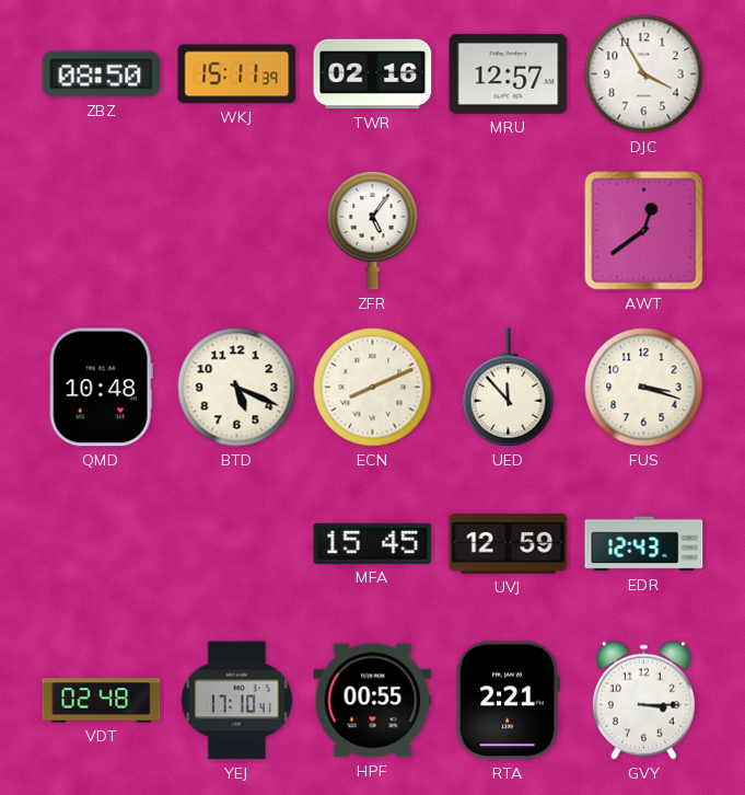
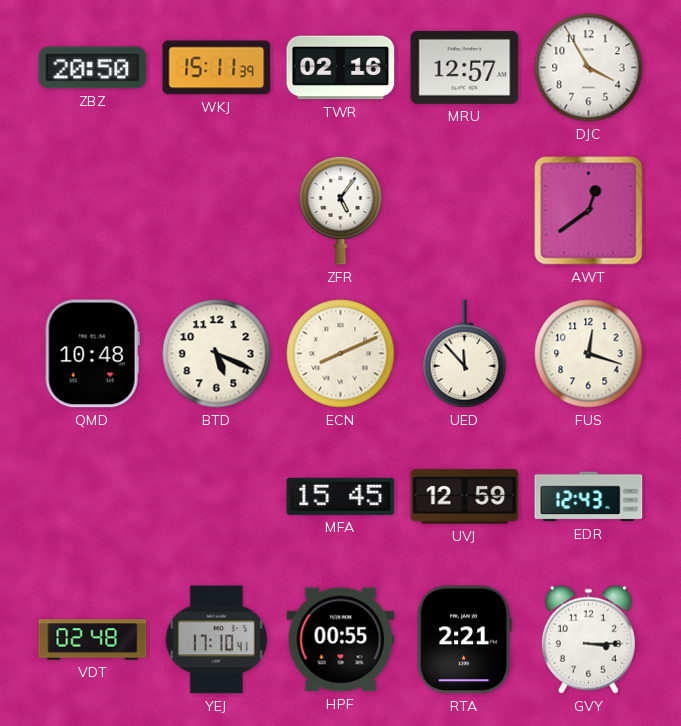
ZBZ: 08:50 -> 20:50
FUS: 3:18 -> 12:18
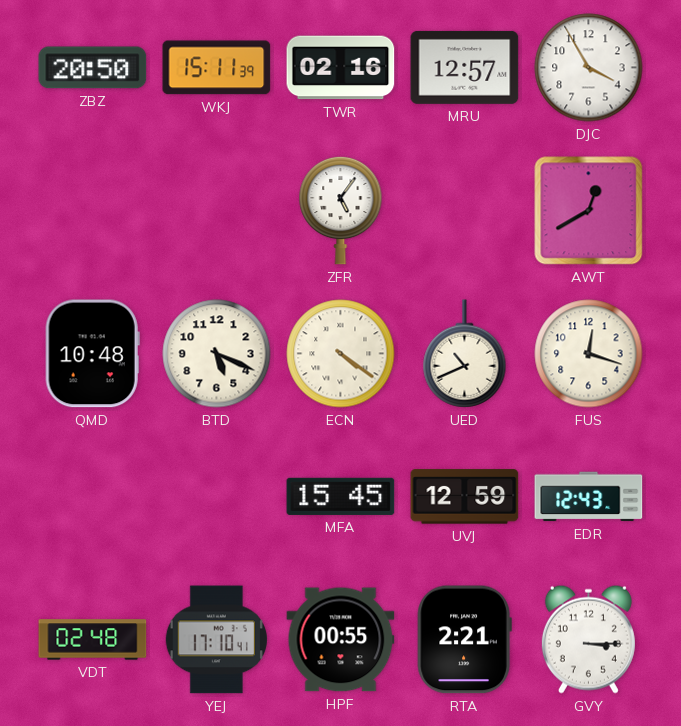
AWT: 12:39 -> 12:40
ECN: 8:11 -> 4:21
UED: 11:53 -> 10:41
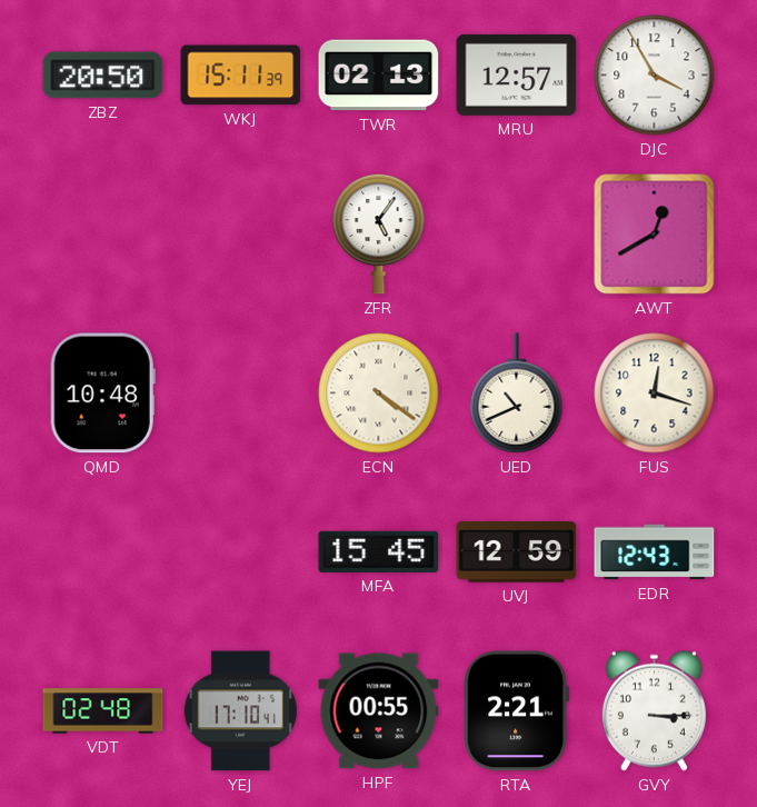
TWR: 02:16 -> 02:13
BTD: 5:19 -> none
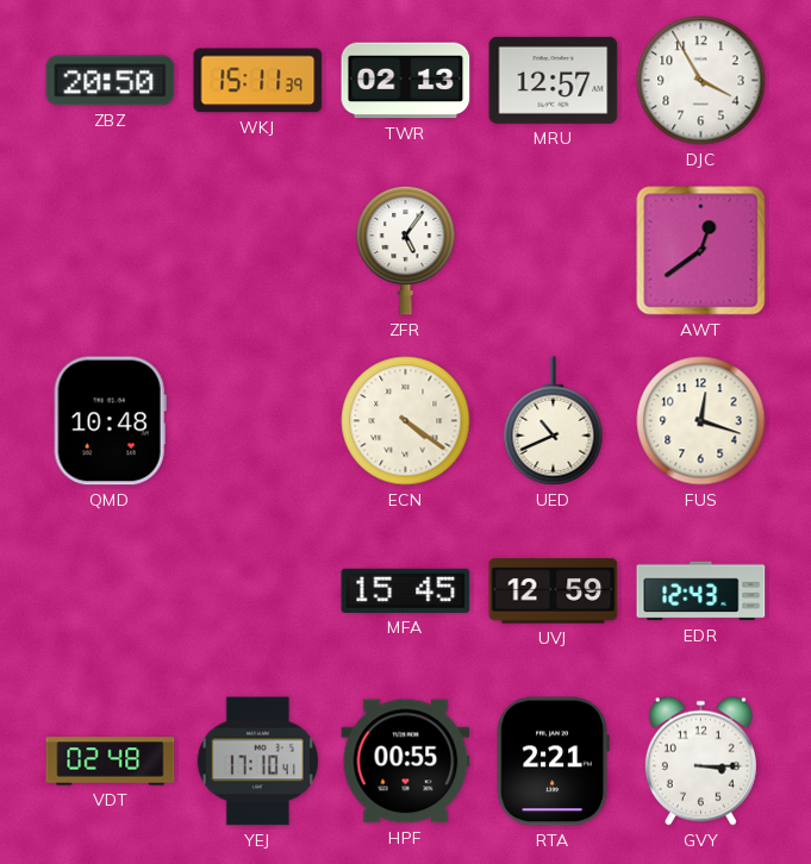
AWT: 12:40 -> 12:39
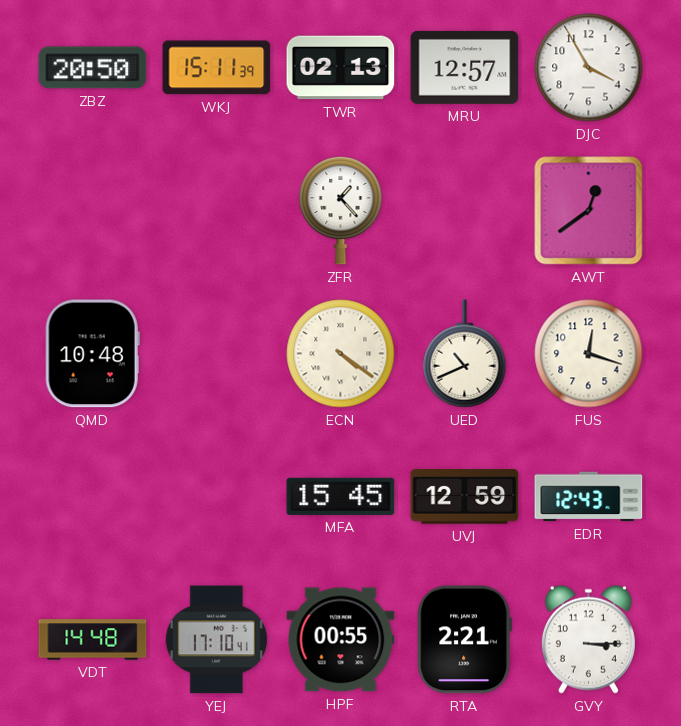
ZFR: 5:06 -> 1:23
VDT: 02:48 -> 14:48
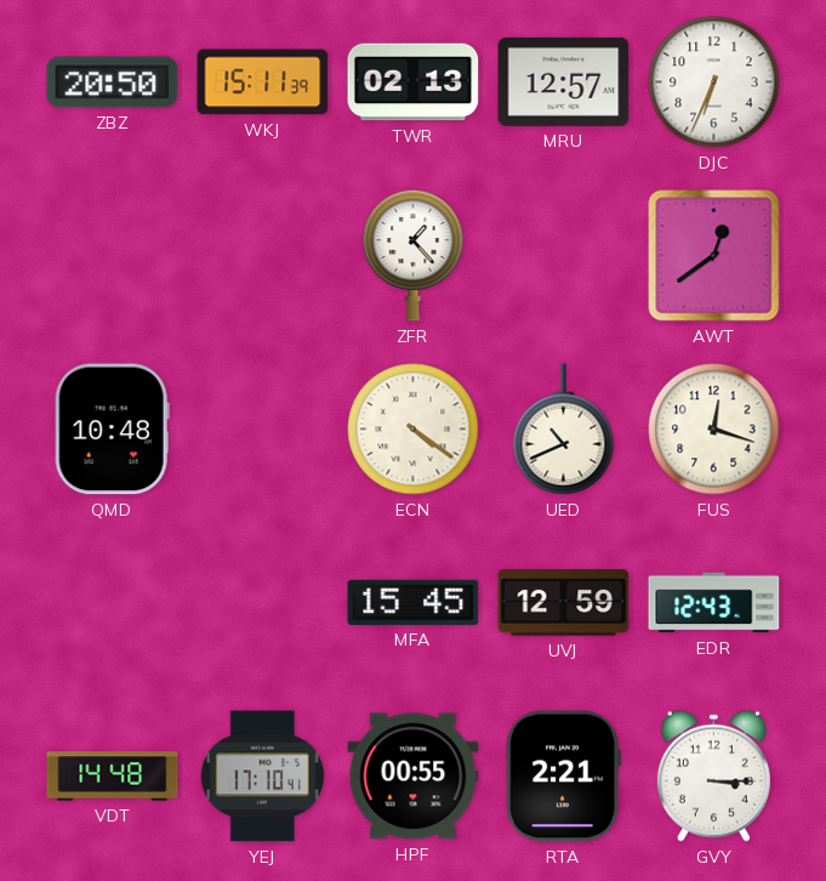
DJC: 3:55 -> 6:34
